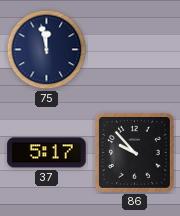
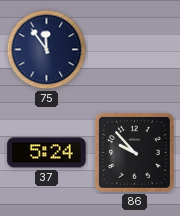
75: 11:58 -> 11:54
37: 5:17 -> 5:24
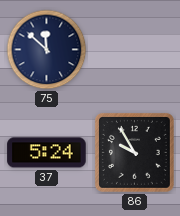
75: 11:54 -> 11:52
86: 9:53 -> 9:55
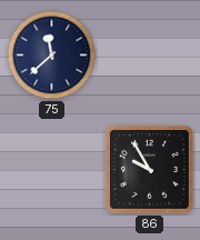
75: 11:52 -> 11:38
37: 5:24 -> none
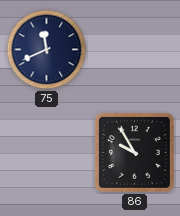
75: 11:38 -> 11:41
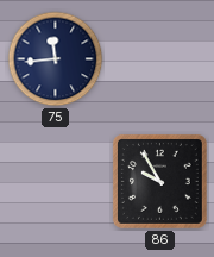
75: 11:41 -> 11:44
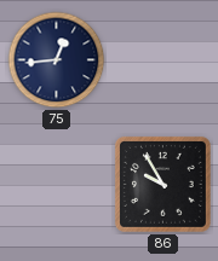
75: 11:44 -> 12:44
